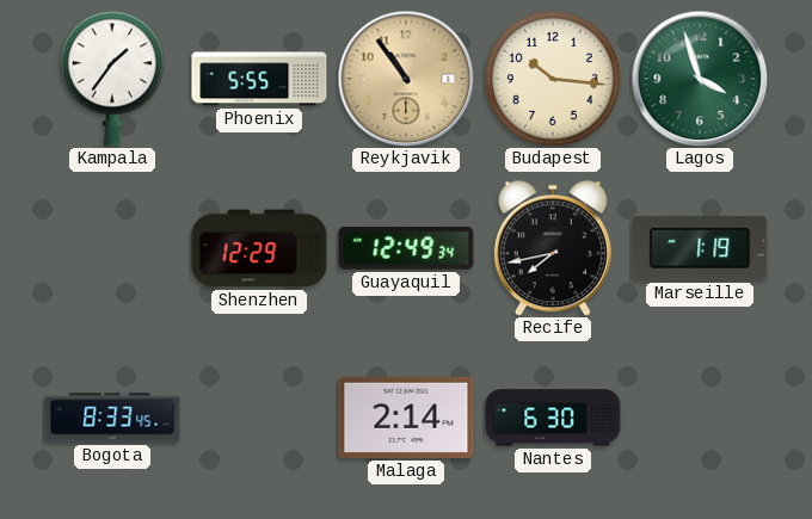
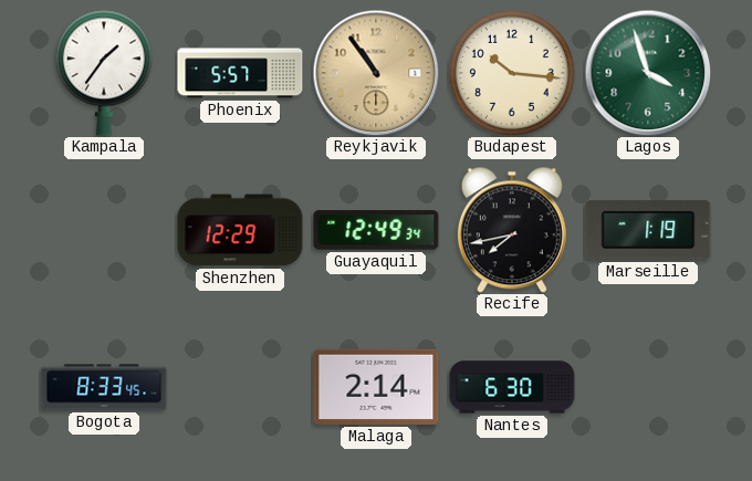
Phoenix: 5:55 -> 5:57
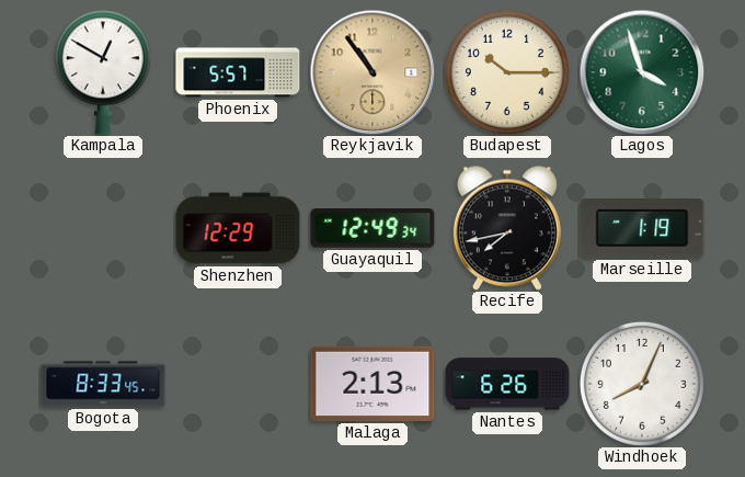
Kampala: 1:36 -> 12:50
Budapest: 10:16 -> 10:15
Malaga: 2:14 -> 2:13
Nantes: 6:30 -> 6:26
Windhoek: none -> 8:04
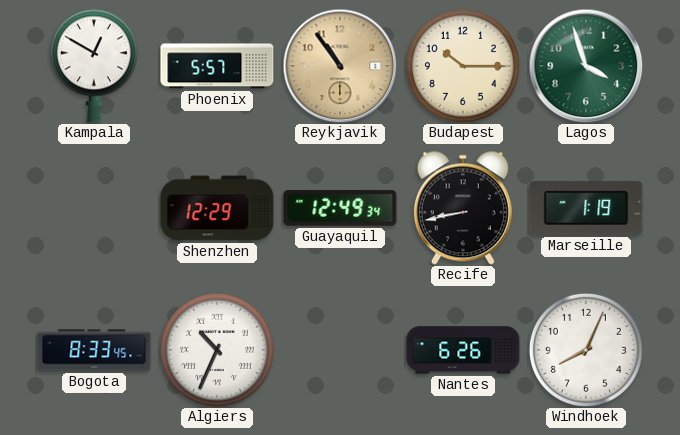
Recife: 7:43 -> 8:43
Algiers: none -> 10:34
Malaga: 2:13 -> none
